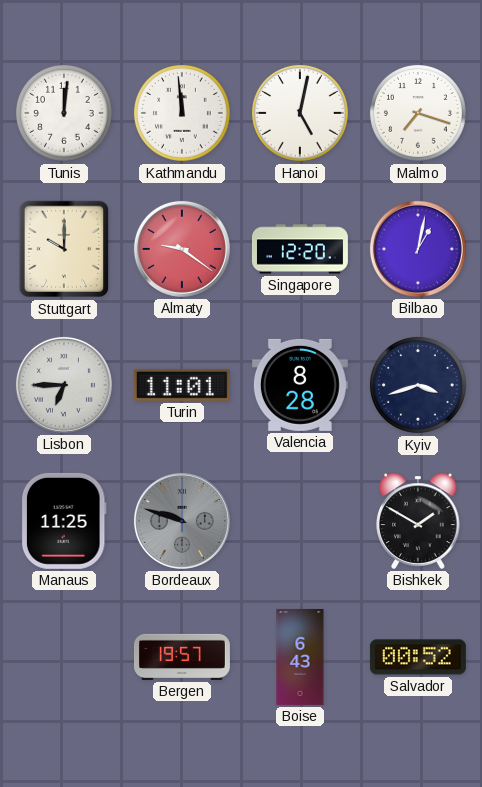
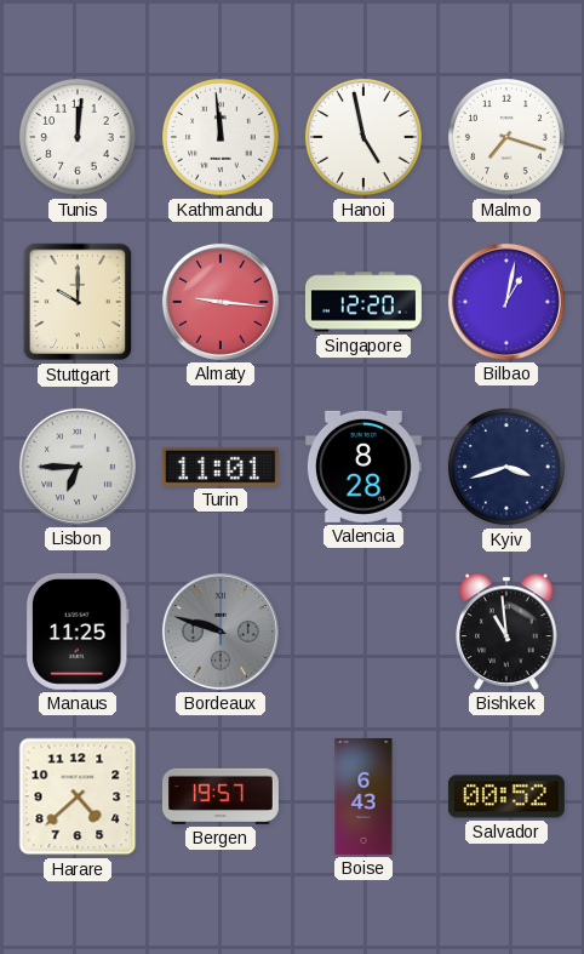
Hanoi: 5:02 -> 4:58
Almaty: 9:21 -> 9:16
Bishkek: 1:50 -> 10:59
Harare: none -> 4:38
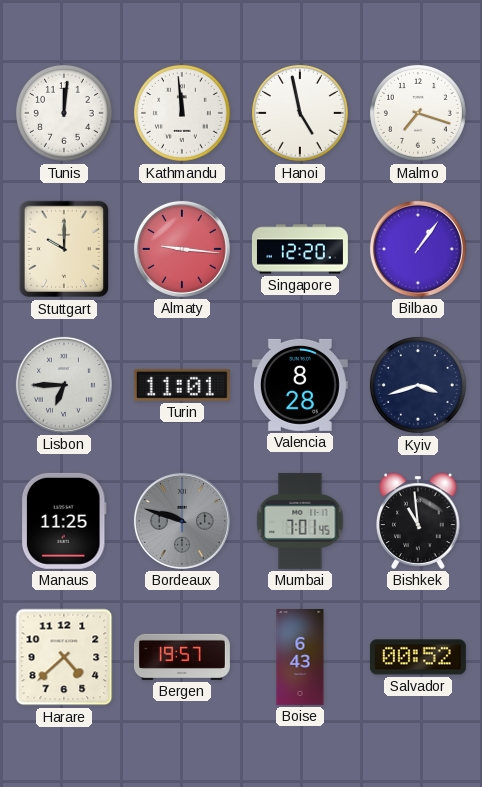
Bilbao: 1:02 -> 1:06
Mumbai: none -> 7:01
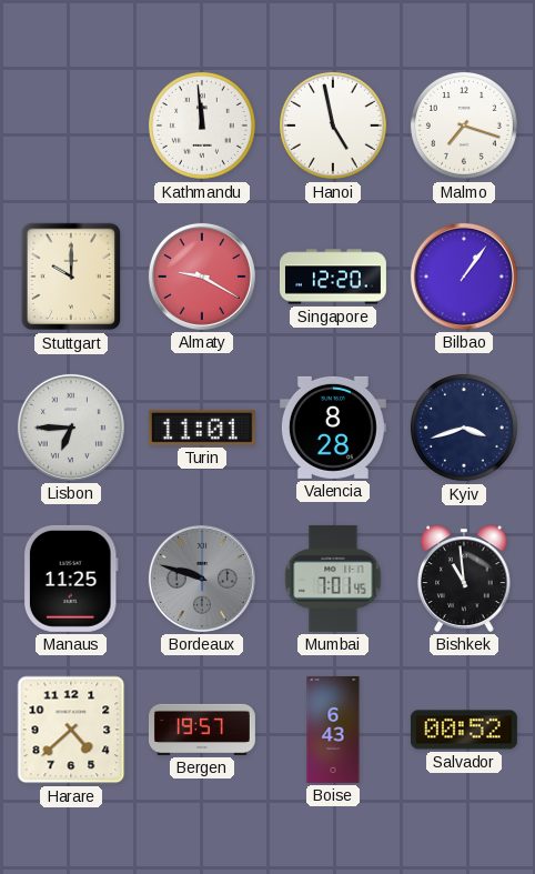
Tunis: 12:01 -> none
Almaty: 9:16 -> 9:20
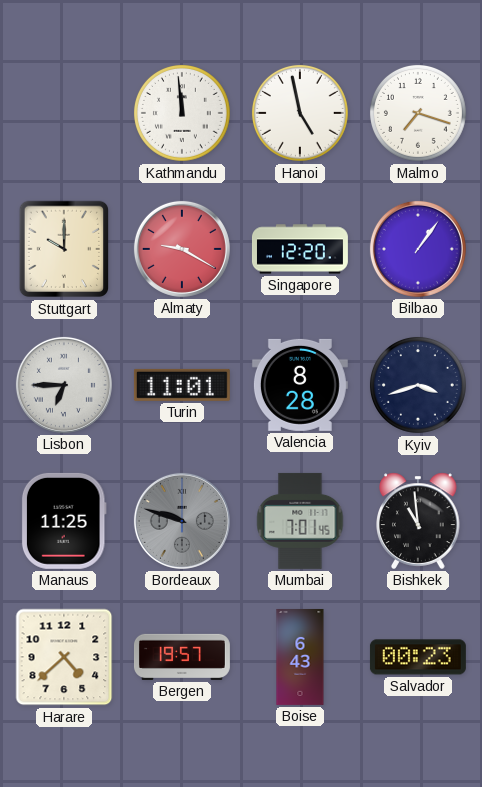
Salvador: 00:52 -> 00:23
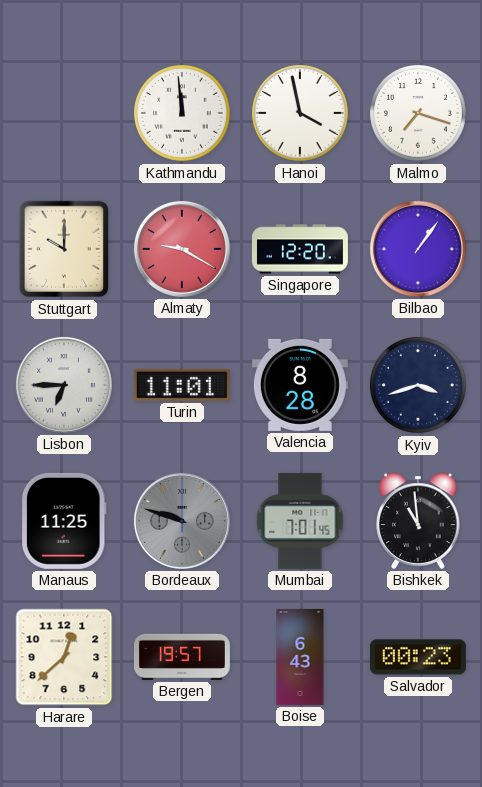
Hanoi: 4:58 -> 3:58
Harare: 4:38 -> 12:38
